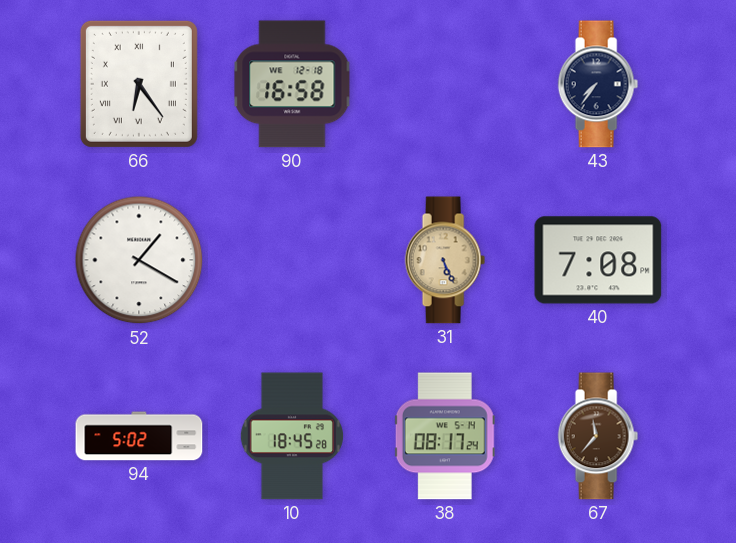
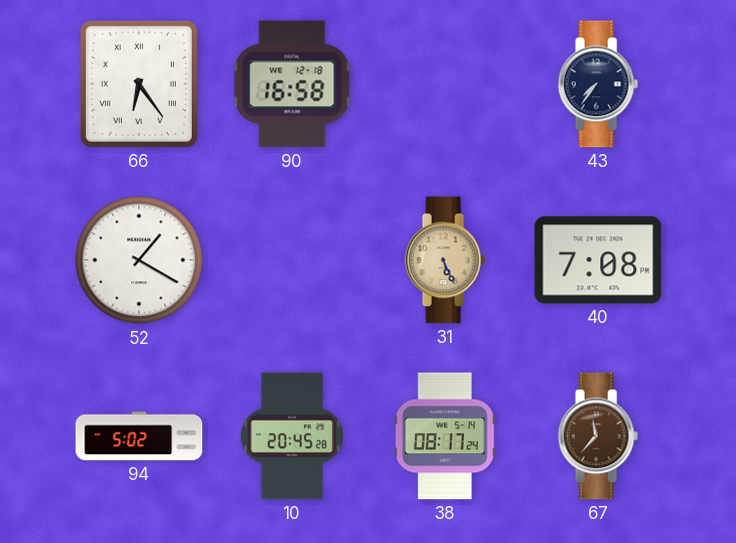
10: 18:45 -> 20:45
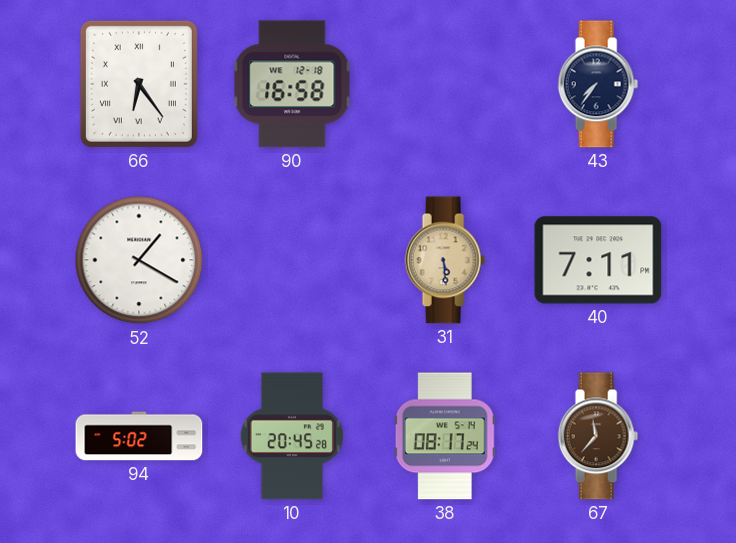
31: 5:26 -> 5:29
40: 7:08 -> 7:11
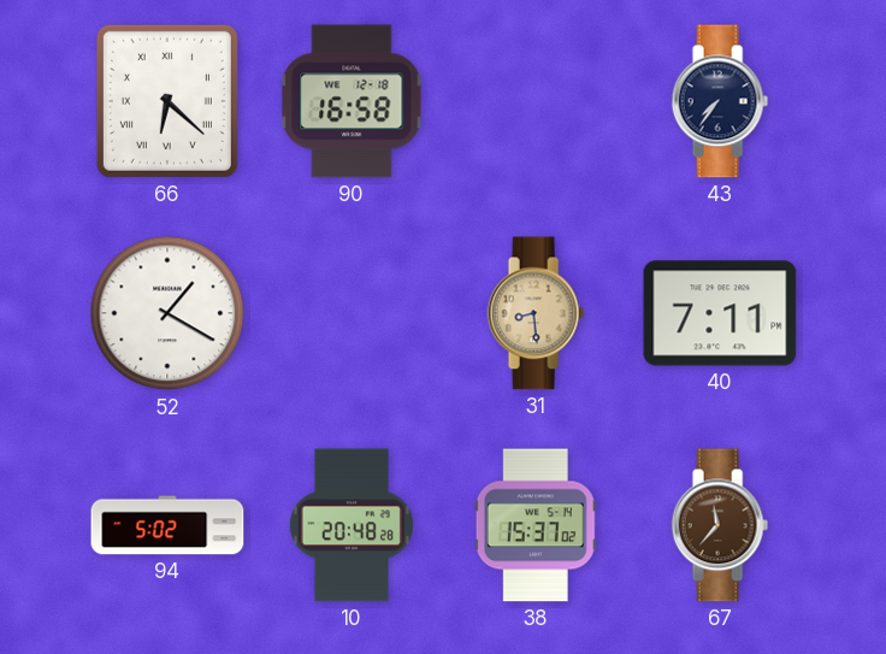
66: 6:24 -> 6:22
31: 5:29 -> 8:29
10: 20:45 -> 20:48
38: 08:17 -> 15:37
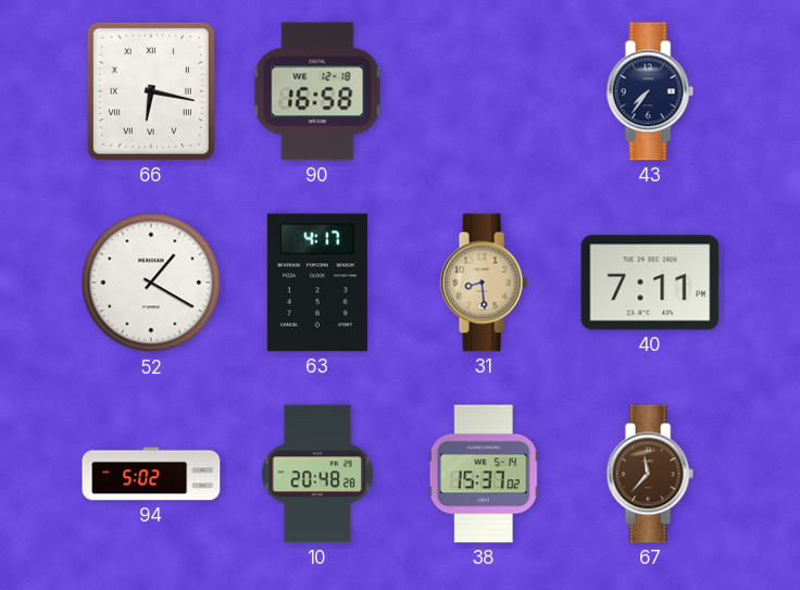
66: 6:22 -> 6:17
63: none -> 4:17
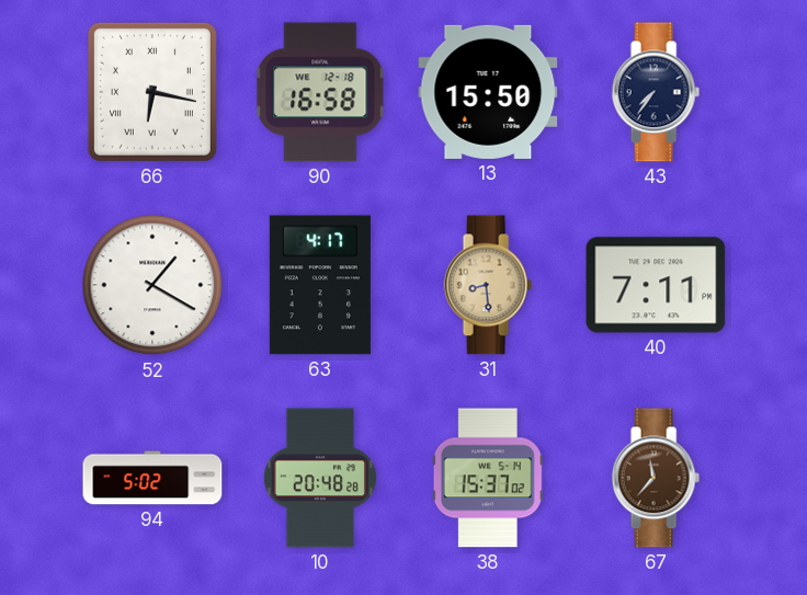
13: none -> 15:50
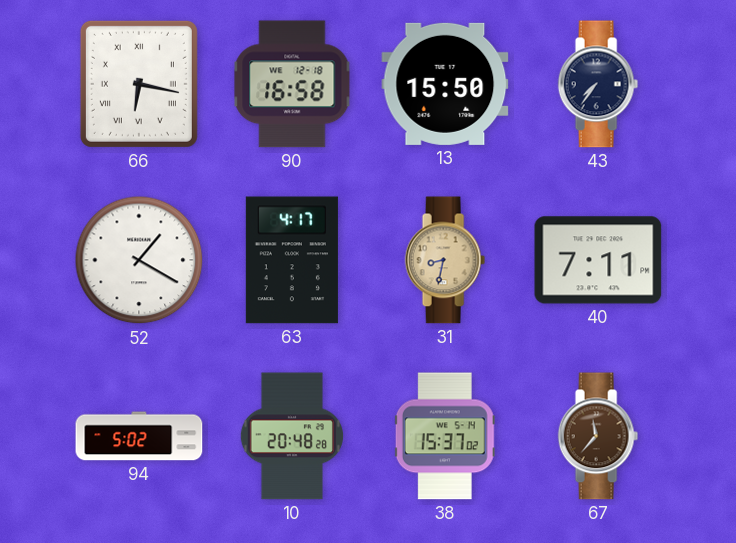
31: 8:29 -> 8:32
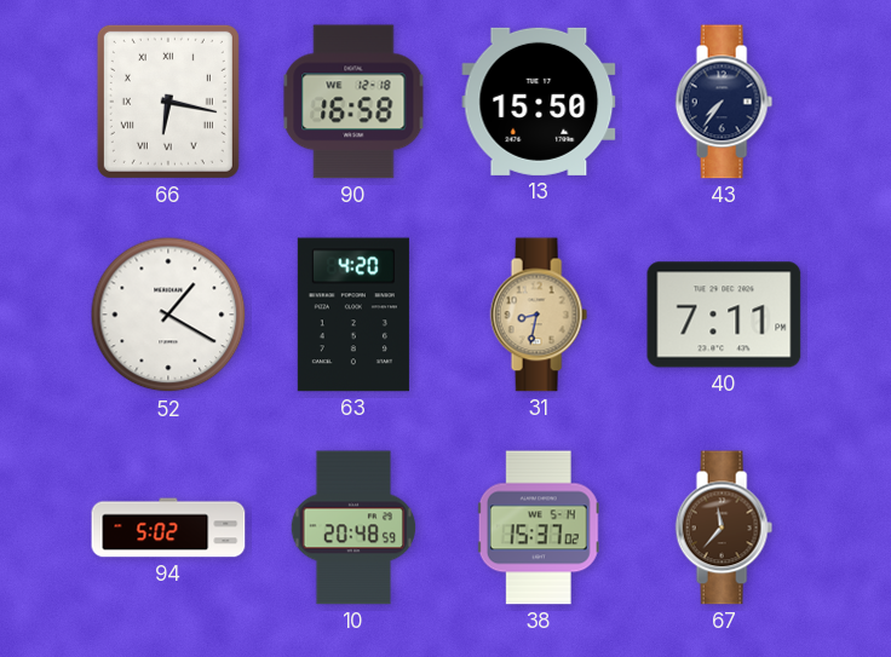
63: 4:17 -> 4:20
10: 20:48:28 -> 20:48:59
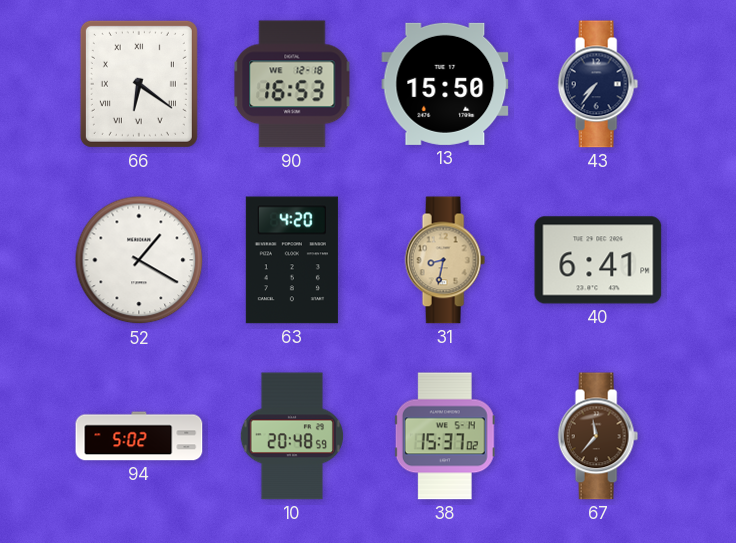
66: 6:17 -> 6:21
90: 16:58 -> 16:53
40: 7:11 -> 6:41
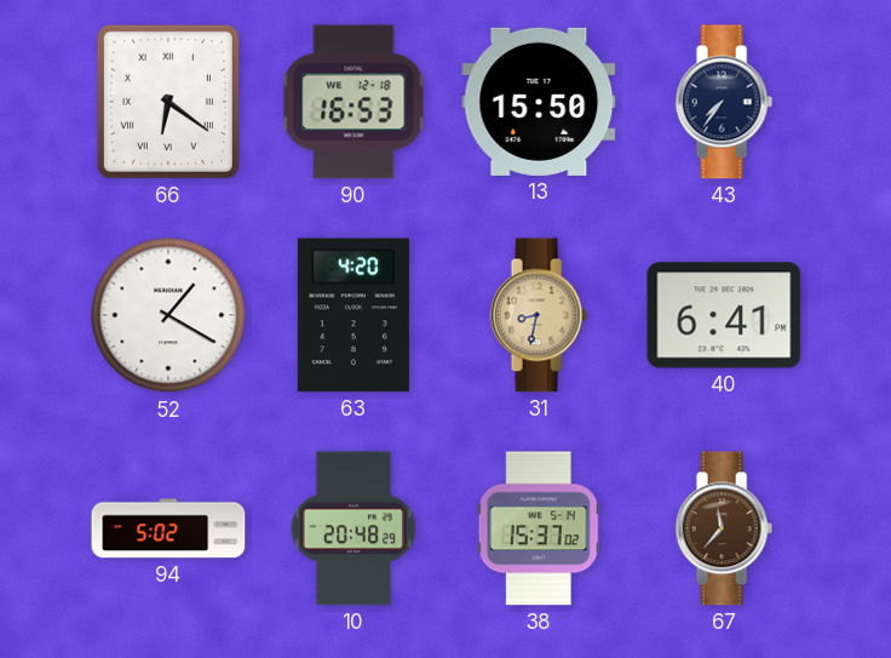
10: 20:48:59 -> 20:48:29
